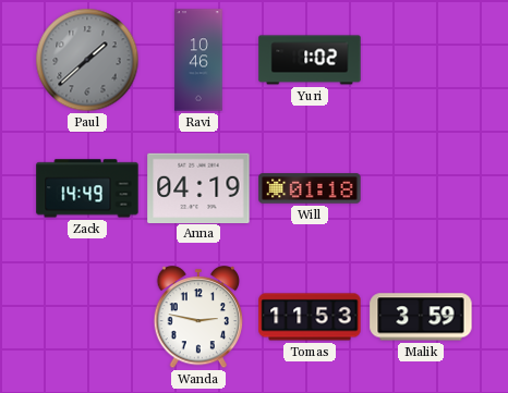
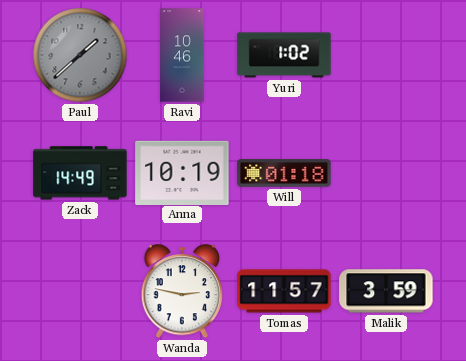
Anna: 04:19 -> 10:19
Tomas: 11:53 -> 11:57
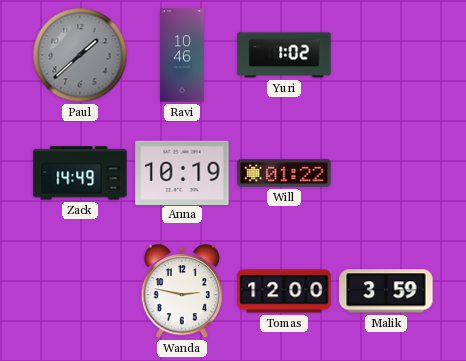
Will: 01:18 -> 01:22
Tomas: 11:57 -> 12:00
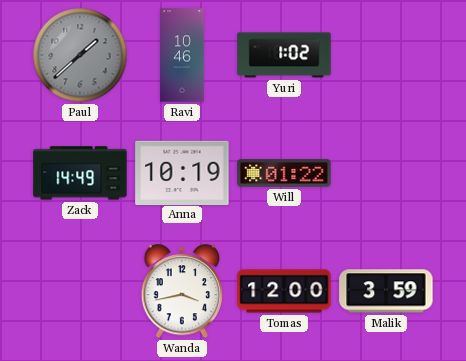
Wanda: 2:47 -> 3:43
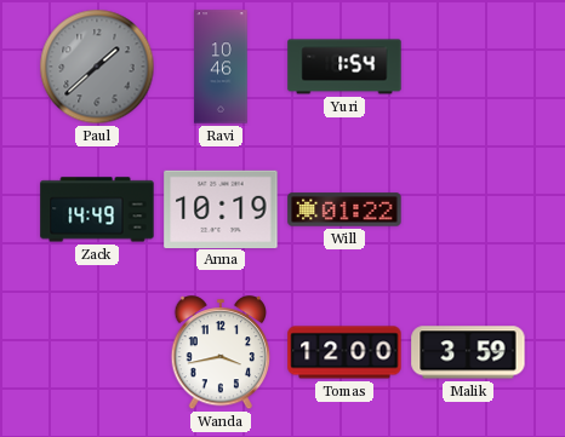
Yuri: 1:02 -> 1:54
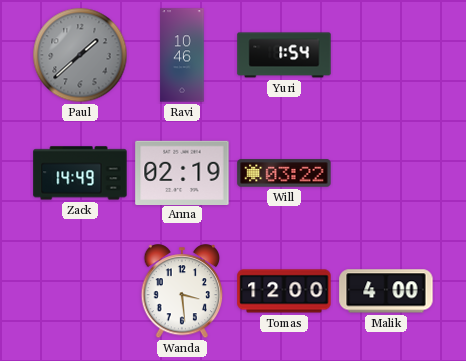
Anna: 10:19 -> 02:19
Will: 01:22 -> 03:22
Wanda: 3:43 -> 3:29
Malik: 3:59 -> 4:00
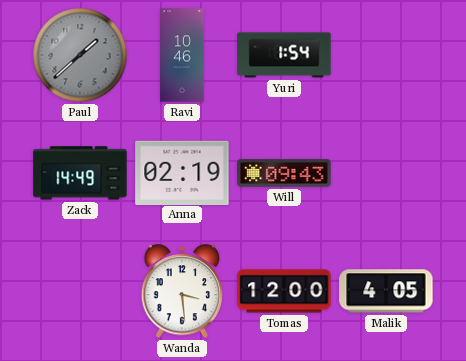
Will: 03:22 -> 09:43
Malik: 4:00 -> 4:05
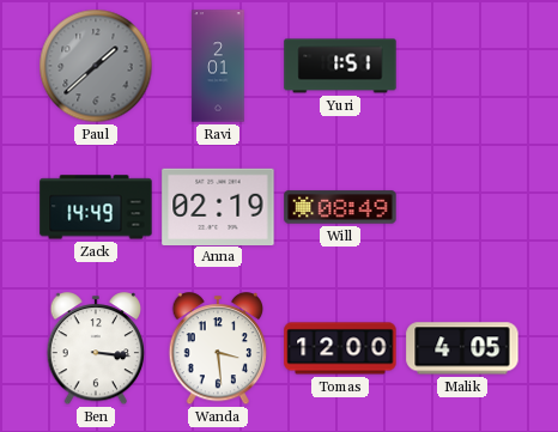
Ravi: 10:46 -> 2:01
Yuri: 1:54 -> 1:51
Will: 09:43 -> 08:49
Ben: none -> 3:16
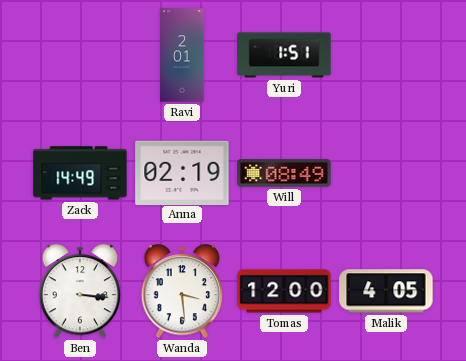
Paul: 1:38 -> none
